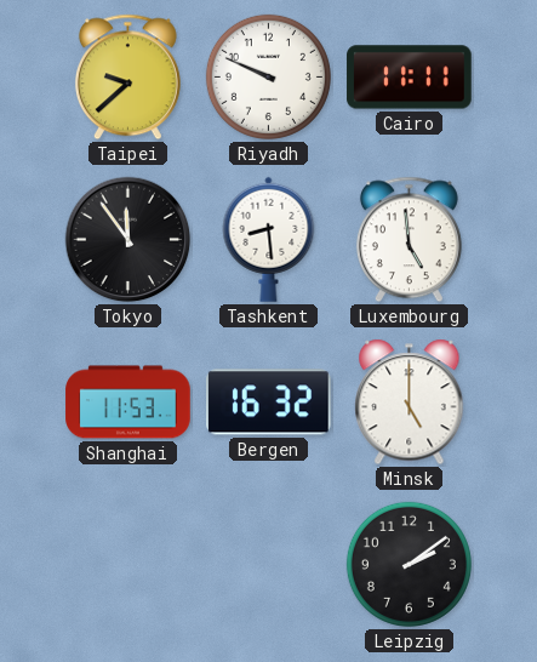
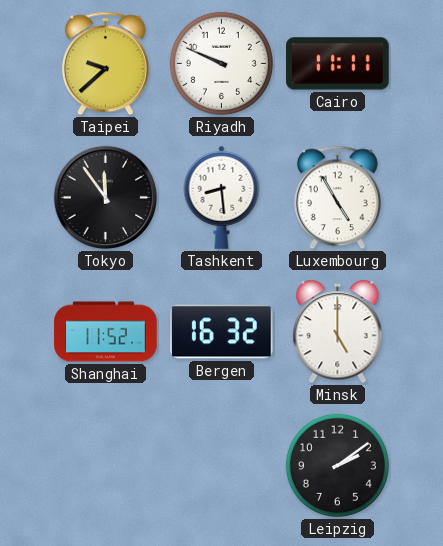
Luxembourg: 4:59 -> 4:55
Shanghai: 11:53 -> 11:52
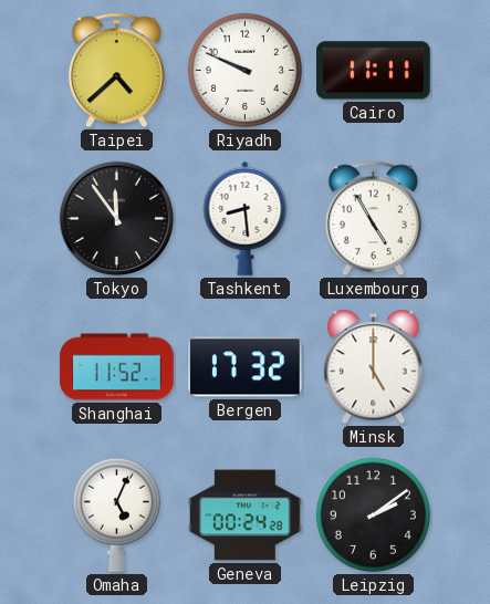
Taipei: 9:38 -> 4:38
Bergen: 16:32 -> 17:32
Omaha: none -> 5:04
Geneva: none -> 00:24
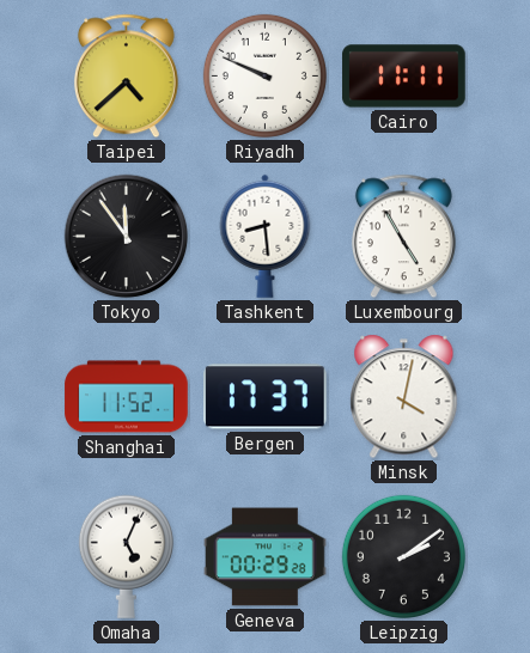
Bergen: 17:32 -> 17:37
Minsk: 5:00 -> 4:02
Geneva: 00:24 -> 00:29
